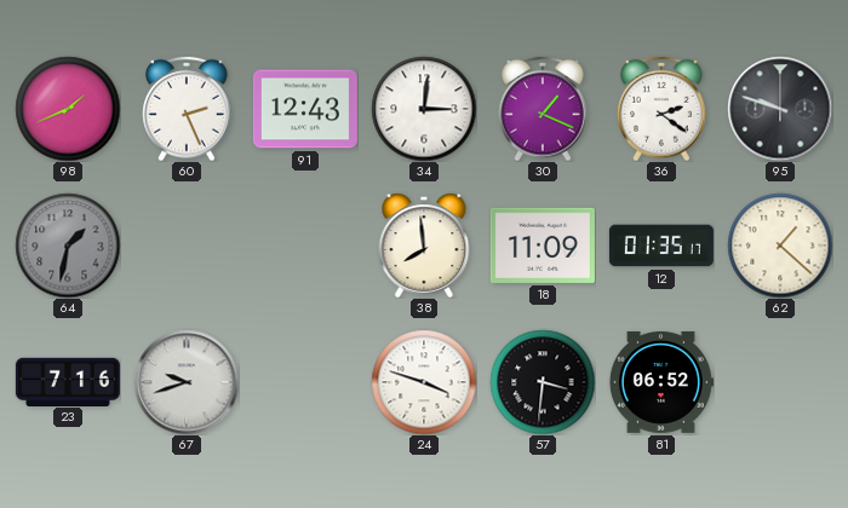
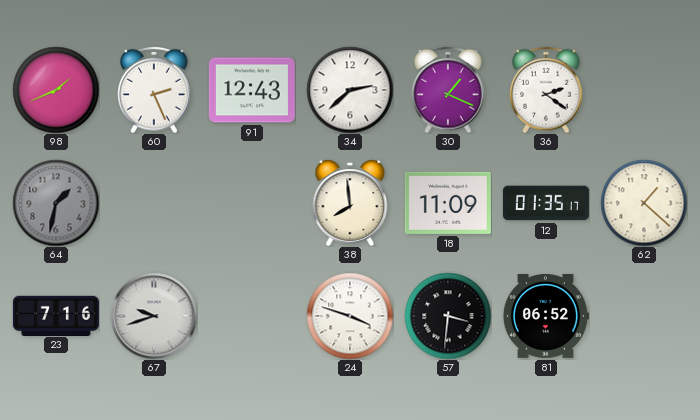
34: 3:01 -> 2:38
95: 9:48 -> none
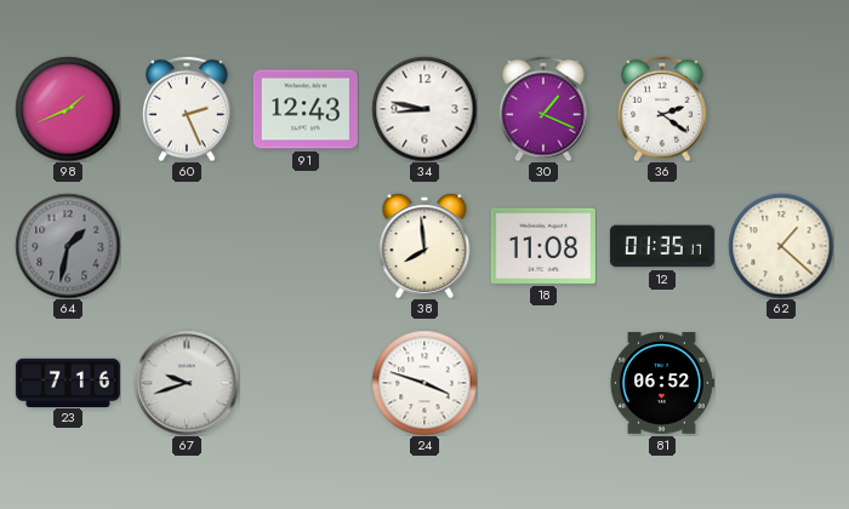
34: 2:38 -> 8:47
18: 11:09 -> 11:08
57: 3:31 -> none
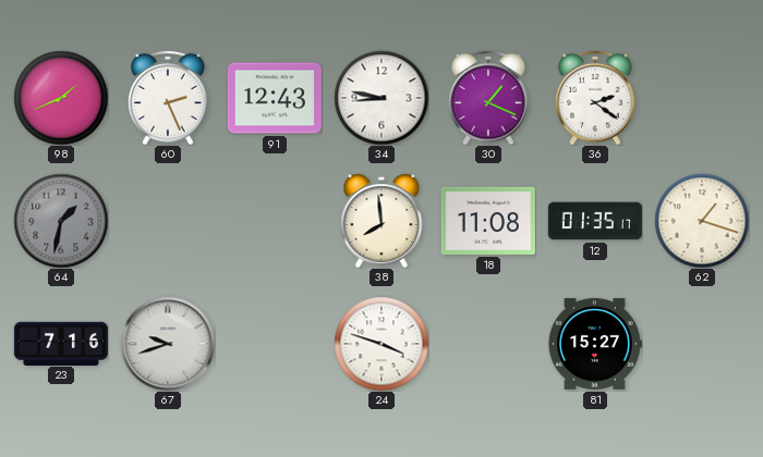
62: 1:22 -> 1:18
81: 06:52 -> 15:27
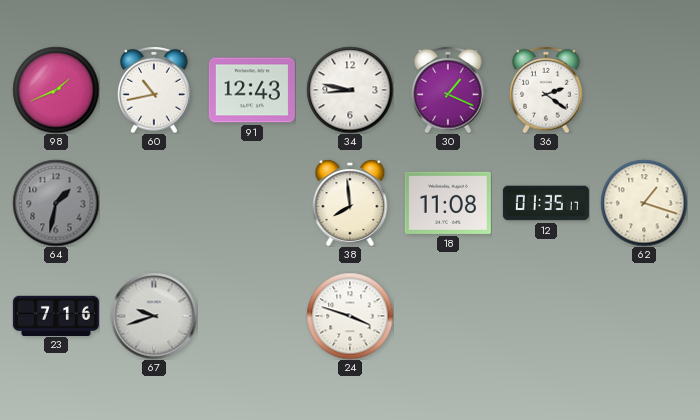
60: 2:26 -> 10:43
81: 15:27 -> none
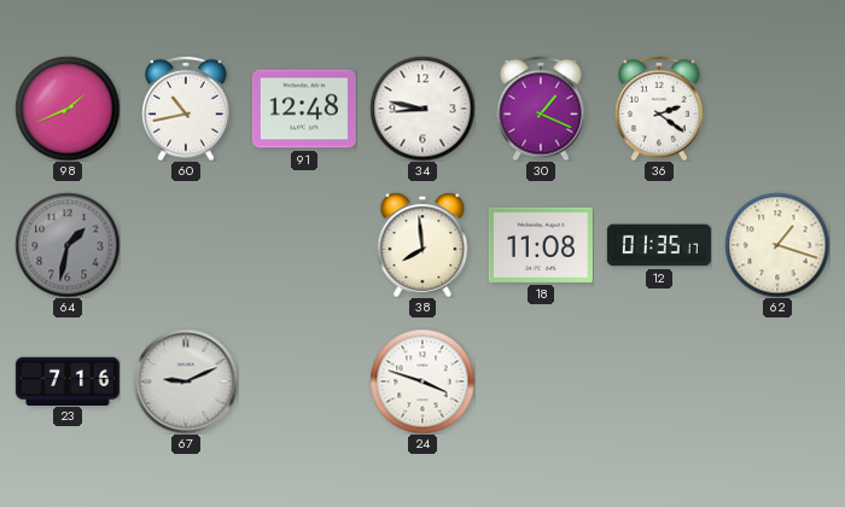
91: 12:43 -> 12:48
67: 9:42 -> 9:11
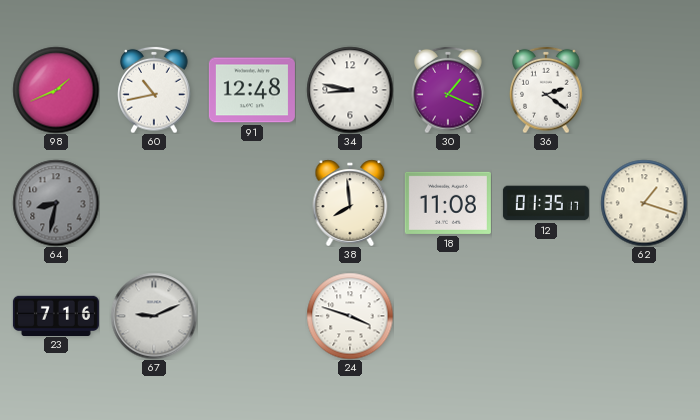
64: 1:32 -> 8:32
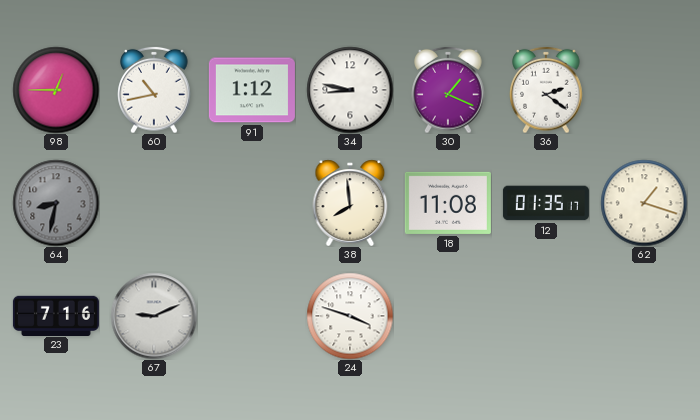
98: 1:41 -> 12:45
91: 12:48 -> 1:12
